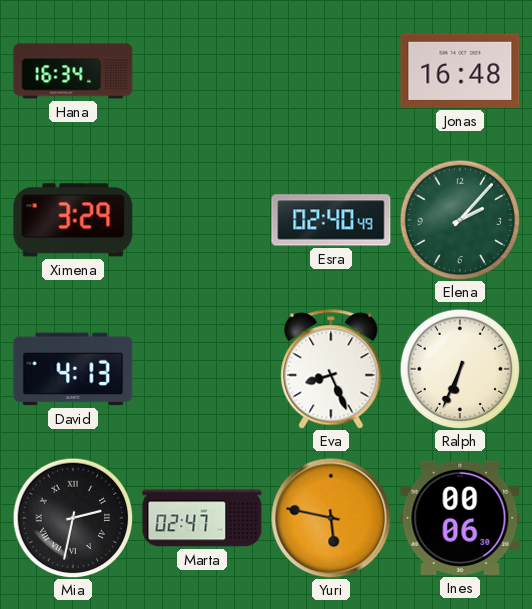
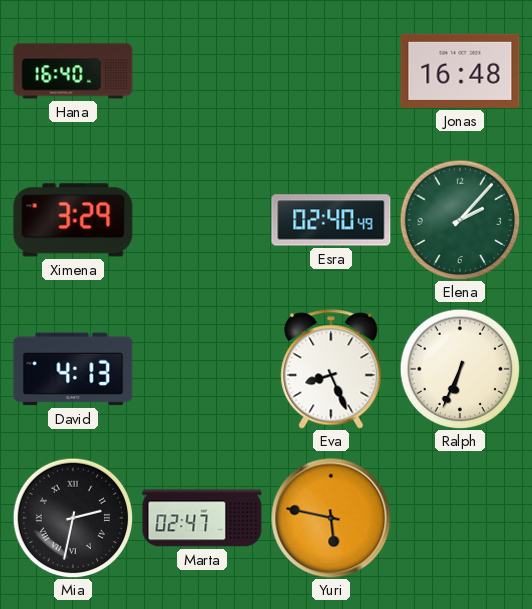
Hana: 16:34 -> 16:40
Ines: 00:06 -> none
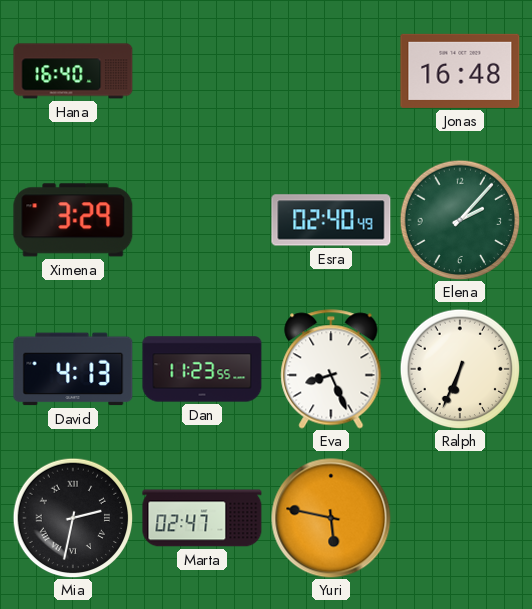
Dan: none -> 11:23
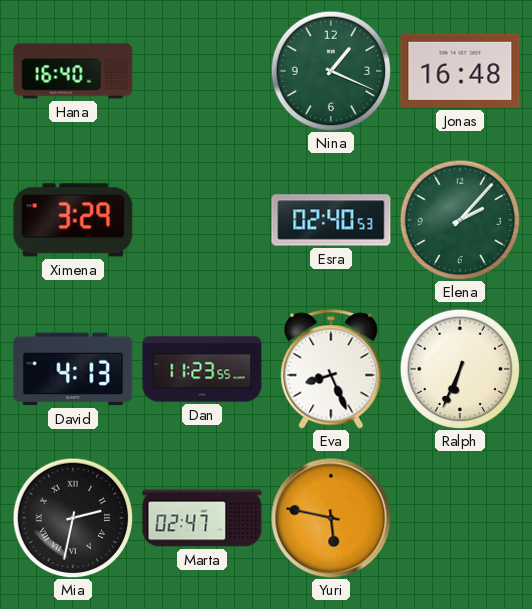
Nina: none -> 1:19
Esra: 02:40:49 -> 02:40:53
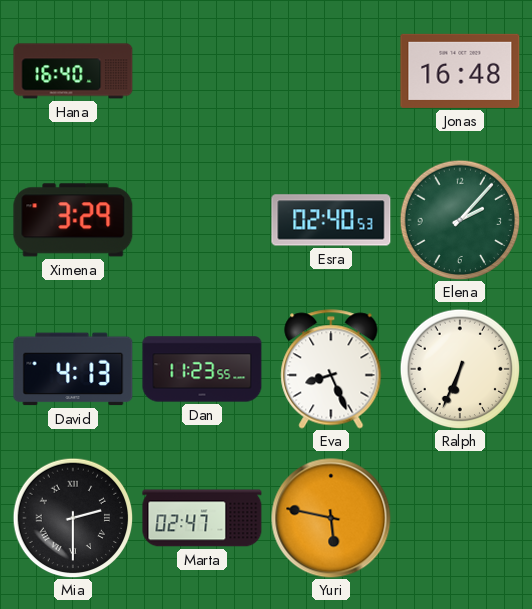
Nina: 1:19 -> none
Mia: 2:32 -> 2:30
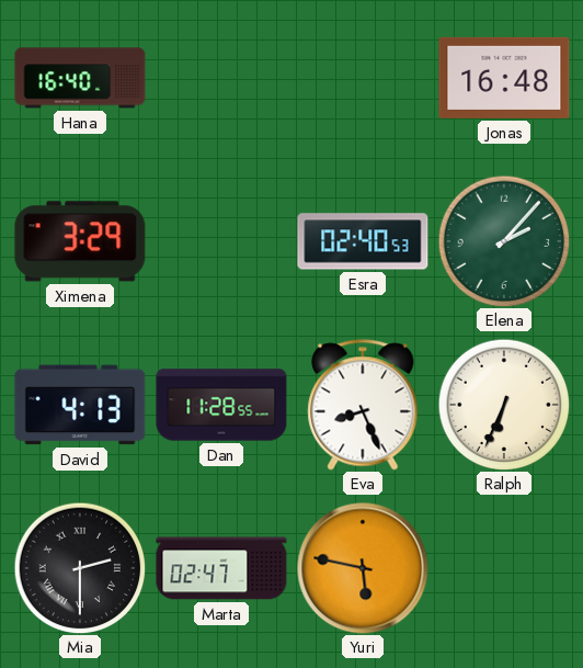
Dan: 11:23 -> 11:28
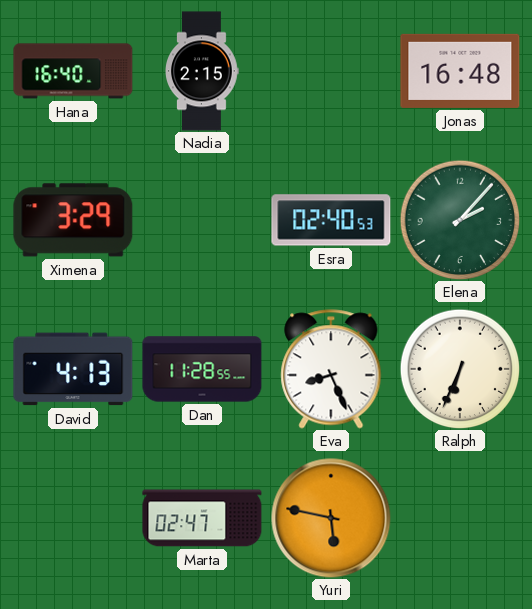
Nadia: none -> 2:15
Mia: 2:30 -> none
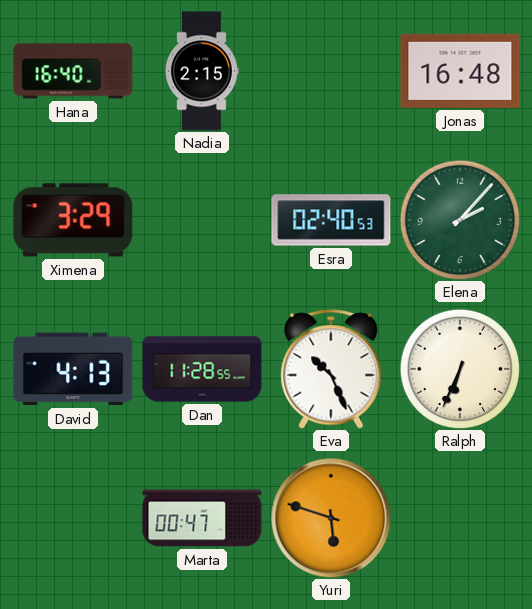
Eva: 8:26 -> 10:26
Marta: 02:47 -> 00:47
Yuri: 5:47 -> 5:48
